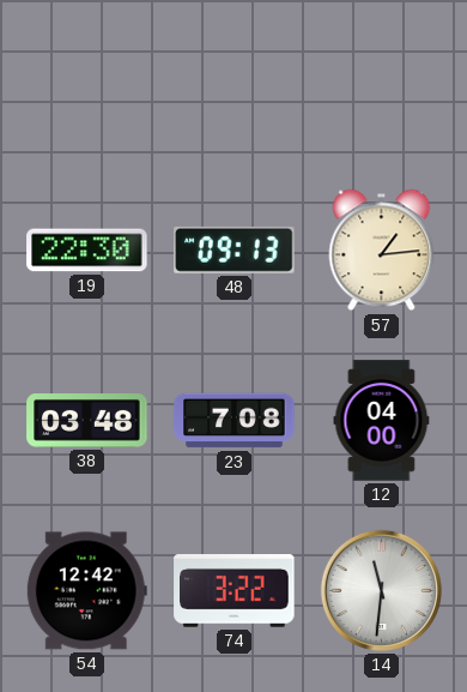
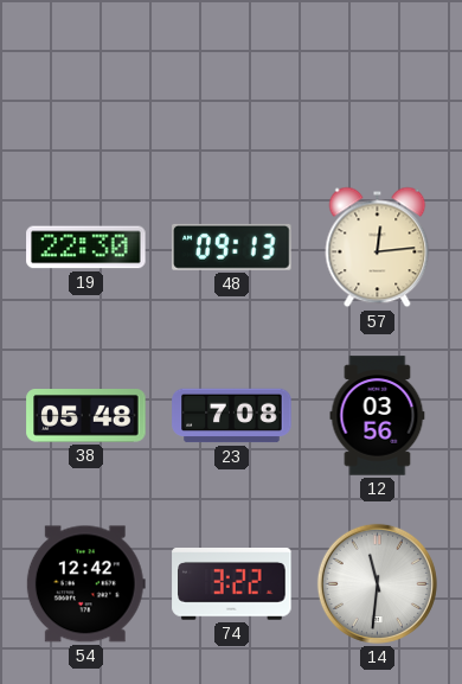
57: 1:14 -> 12:14
38: 03:48 -> 05:48
12: 04:00 -> 03:56
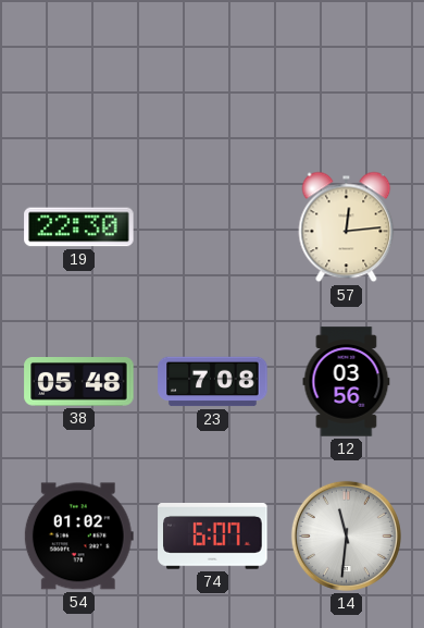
48: 09:13 -> none
54: 12:42 -> 01:02
74: 3:22 -> 6:07
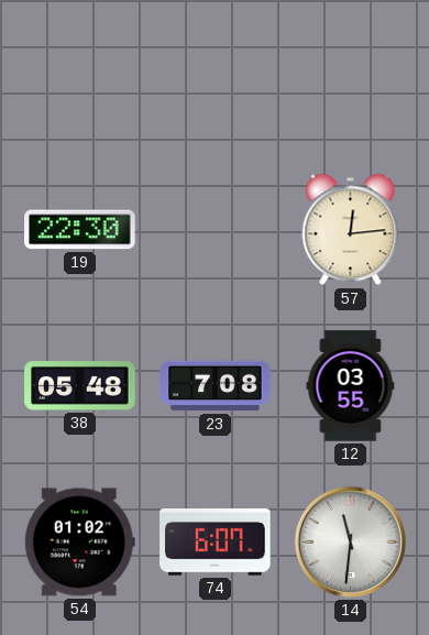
12: 03:56 -> 03:55
